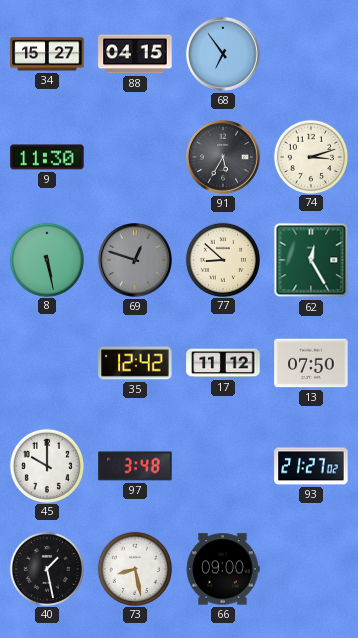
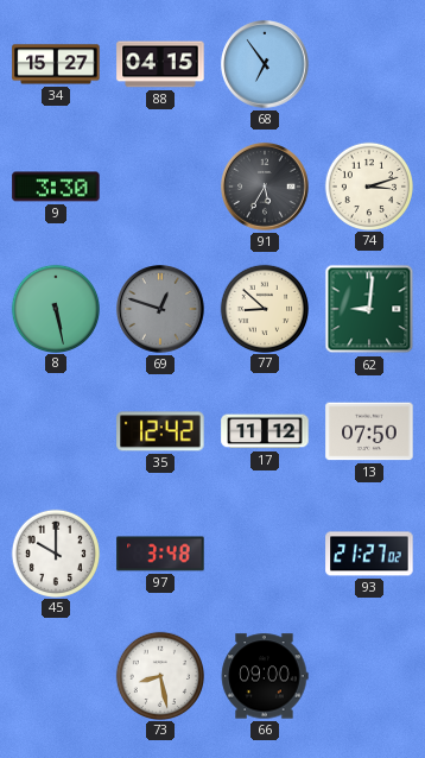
9: 11:30 -> 3:30
62: 12:25 -> 9:01
40: 1:28 -> none
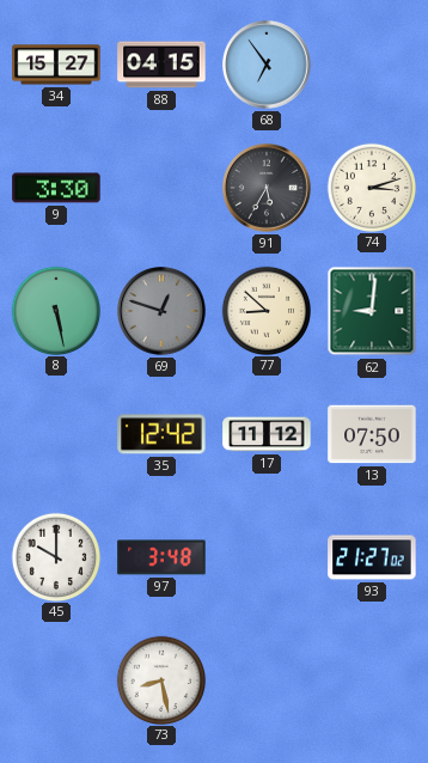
66: 09:00 -> none
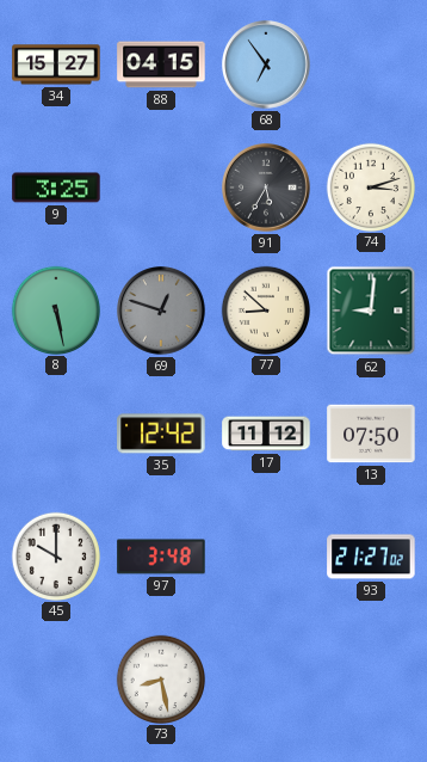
9: 3:30 -> 3:25
